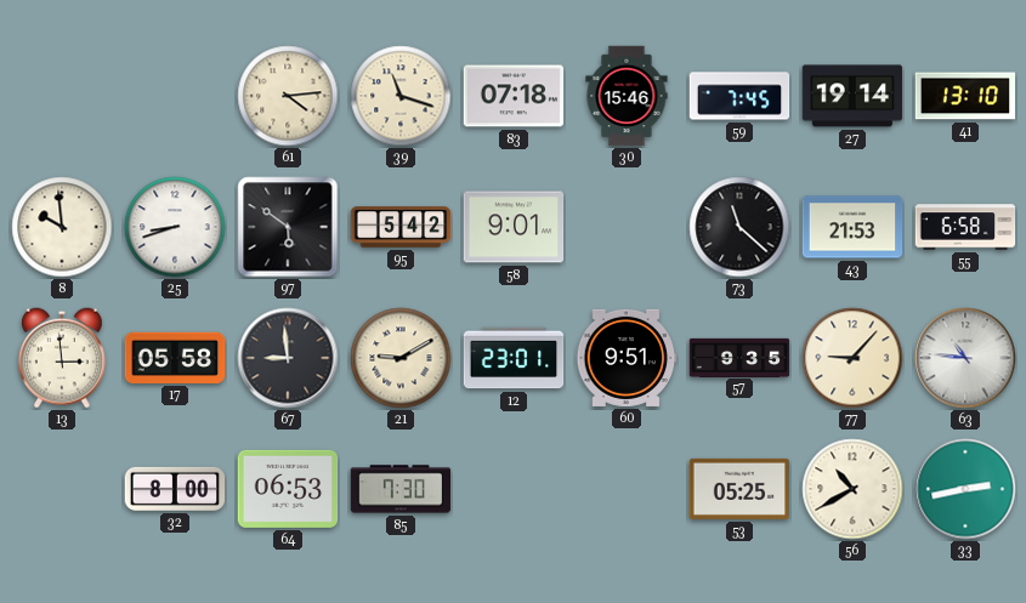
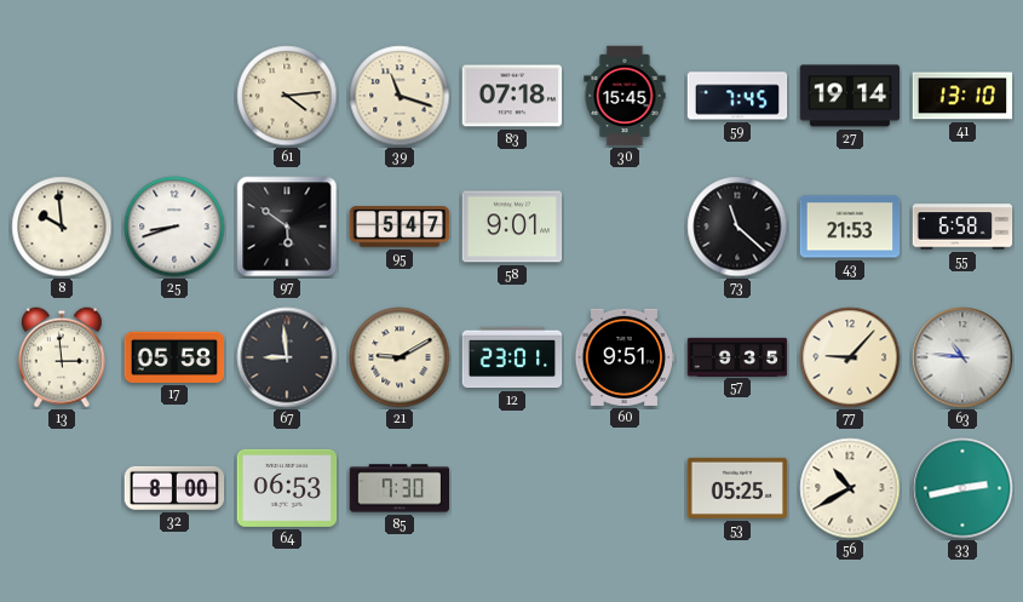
30: 15:46 -> 15:45
95: 5:42 -> 5:47
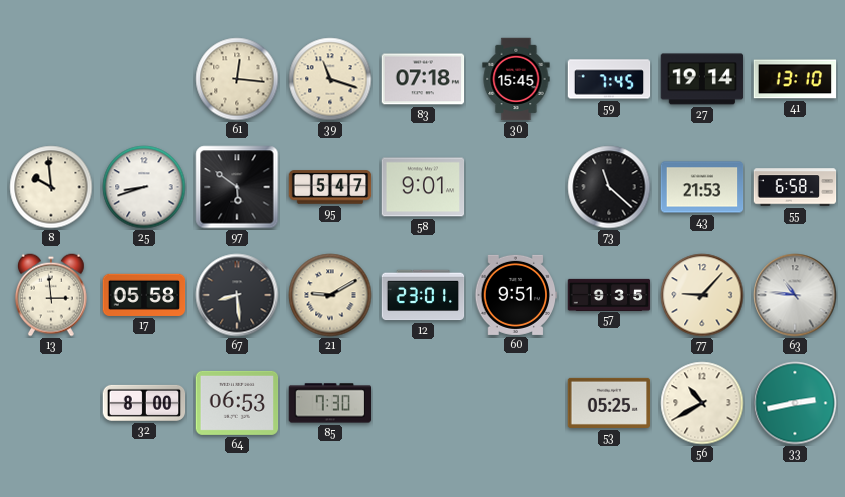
61: 4:14 -> 12:16
67: 8:59 -> 8:29
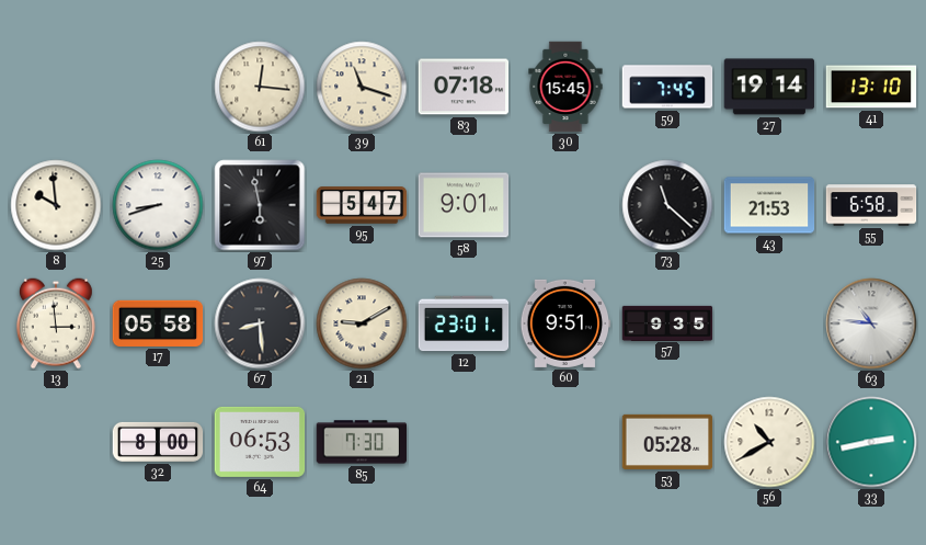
97: 5:51 -> 5:58
77: 9:07 -> none
53: 05:25 -> 05:28
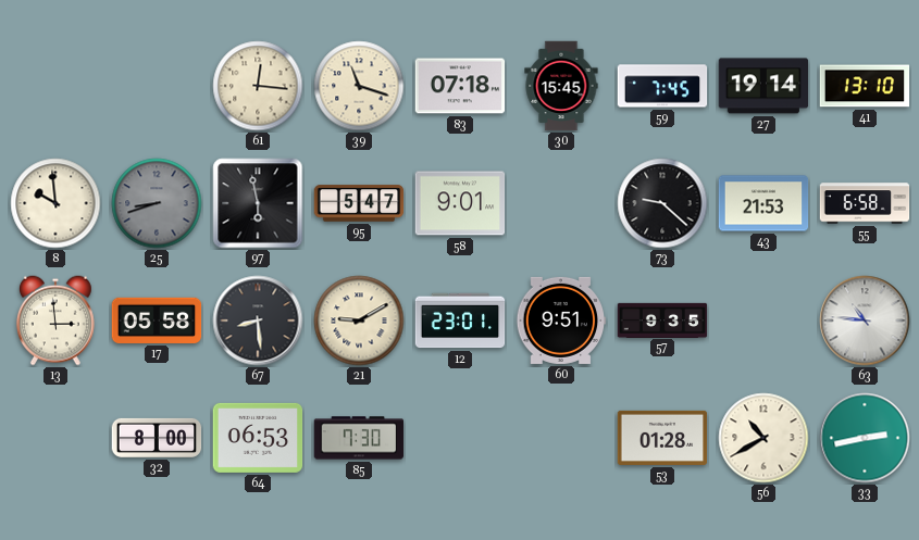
25 dial: white -> grey
73: 11:22 -> 9:22
53: 05:28 -> 01:28
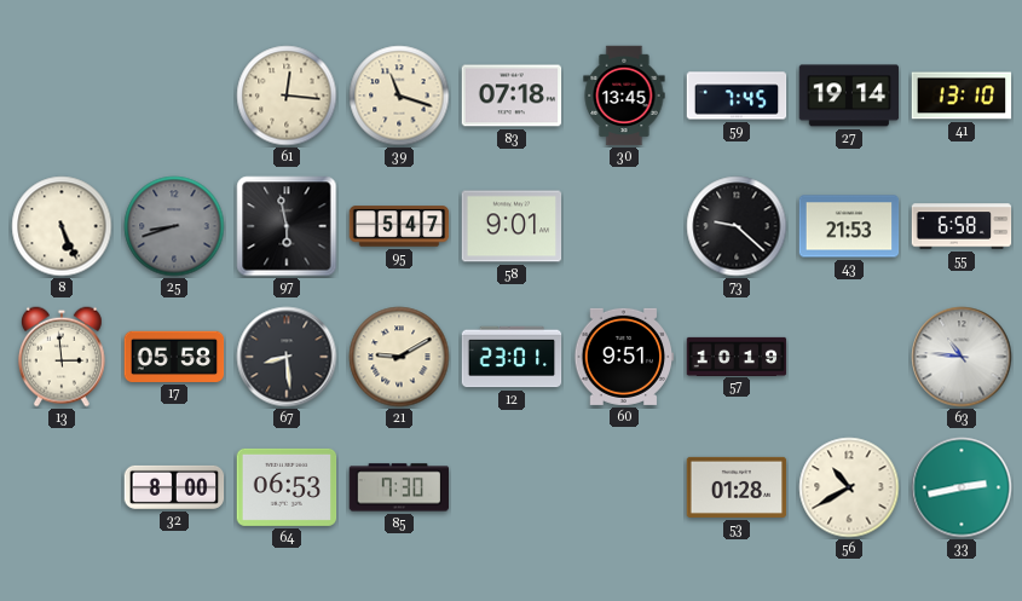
30: 15:45 -> 13:45
8: 9:59 -> 5:26
57: 9:35 -> 10:19
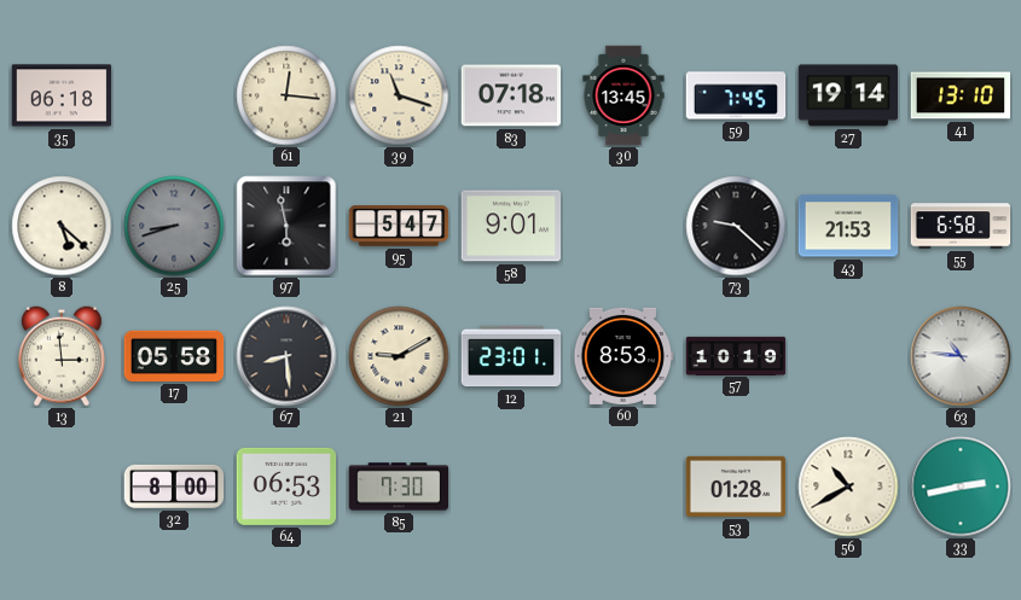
35: none -> 06:18
8: 5:26 -> 5:22
60: 9:51 -> 8:53
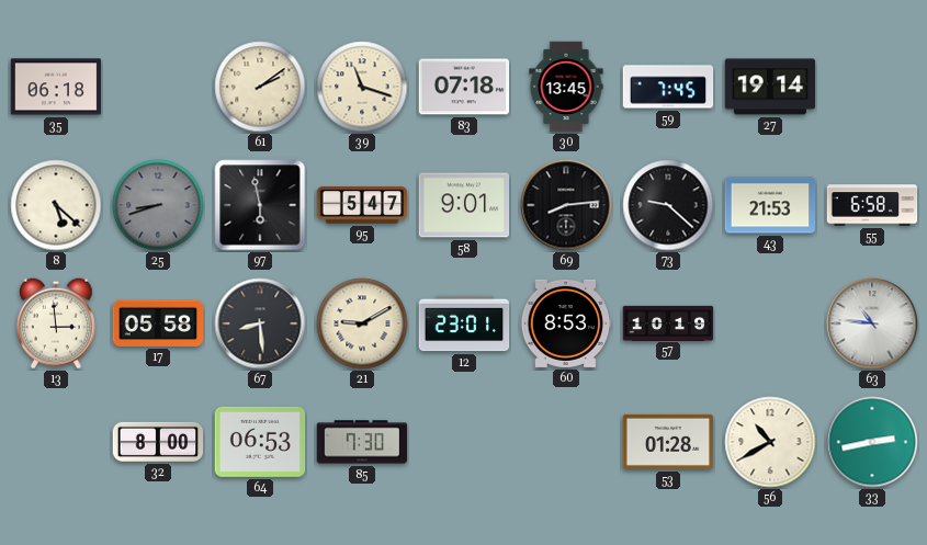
61: 12:16 -> 2:09
41: 13:10 -> none
69: none -> 8:14
